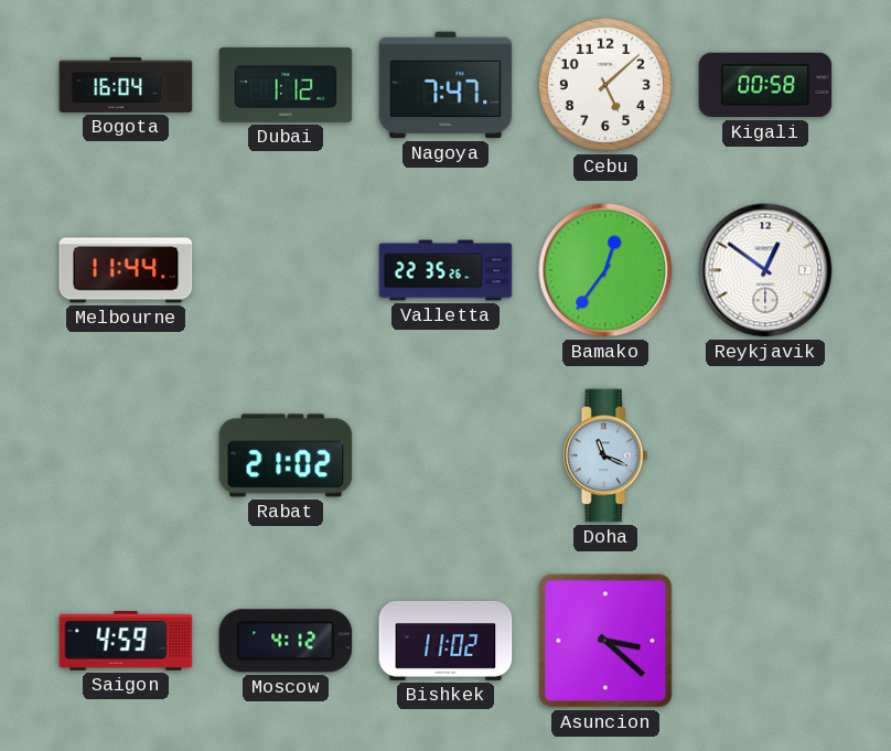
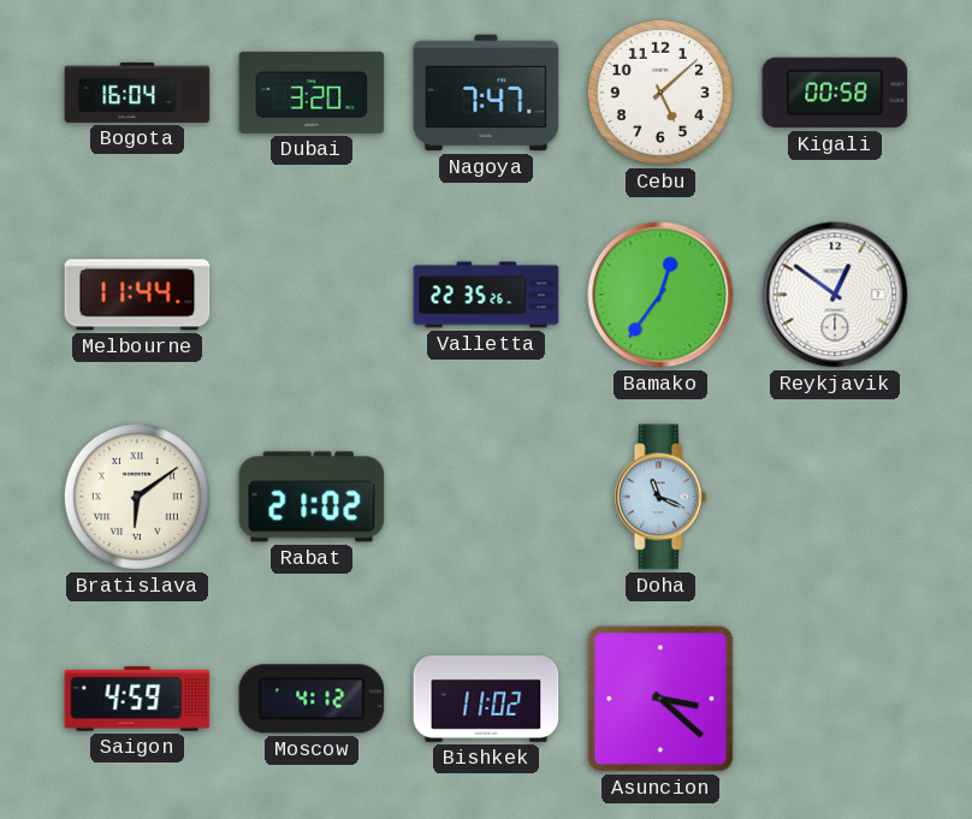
Dubai: 1:12 -> 3:20
Bratislava: none -> 6:09
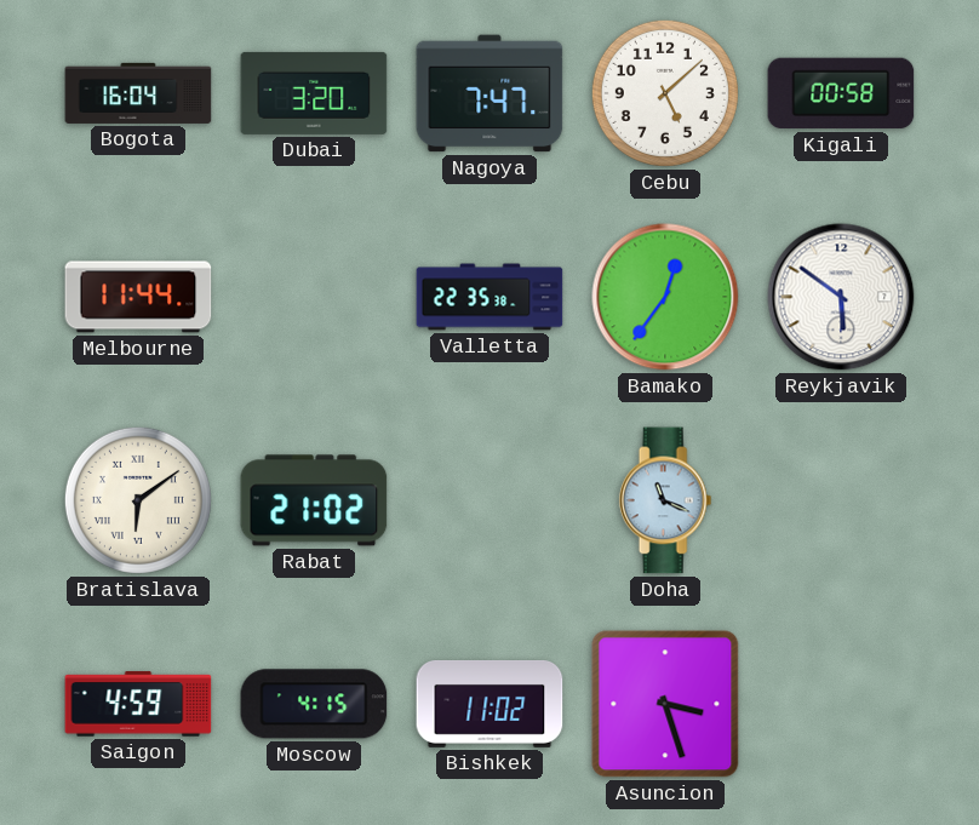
Valletta: 22:35:26 -> 22:35:38
Reykjavik: 12:51 -> 5:51
Moscow: 4:12 -> 4:15
Asuncion: 3:22 -> 3:27
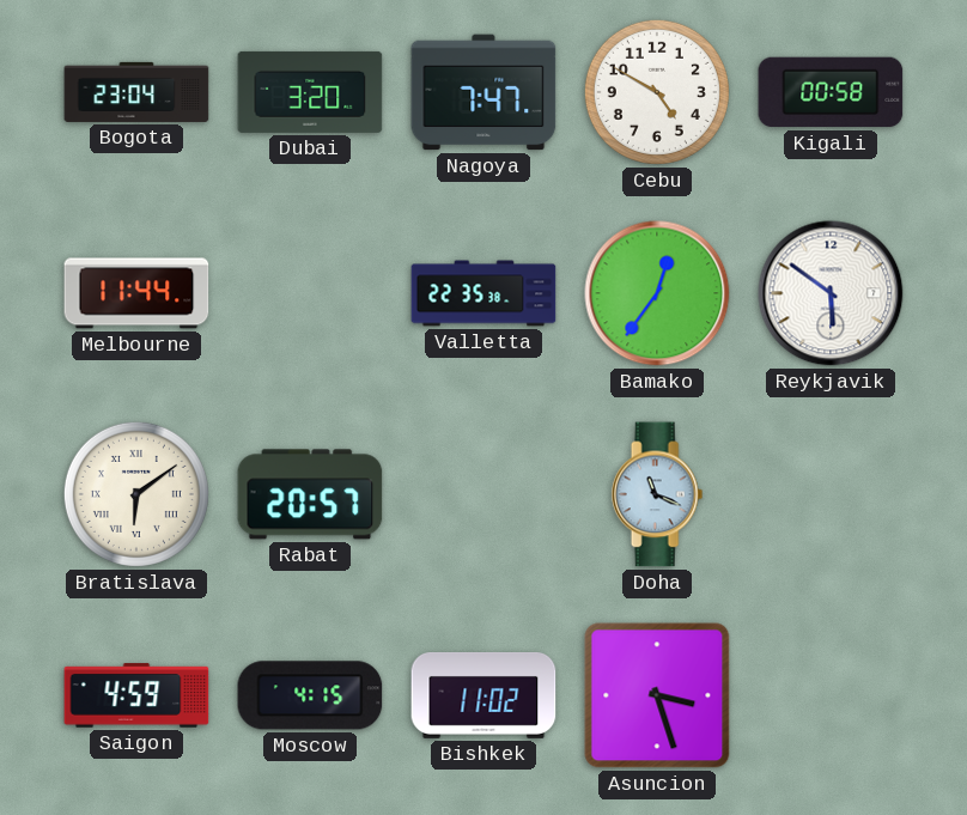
Bogota: 16:04 -> 23:04
Cebu: 5:08 -> 4:50
Rabat: 21:02 -> 20:57
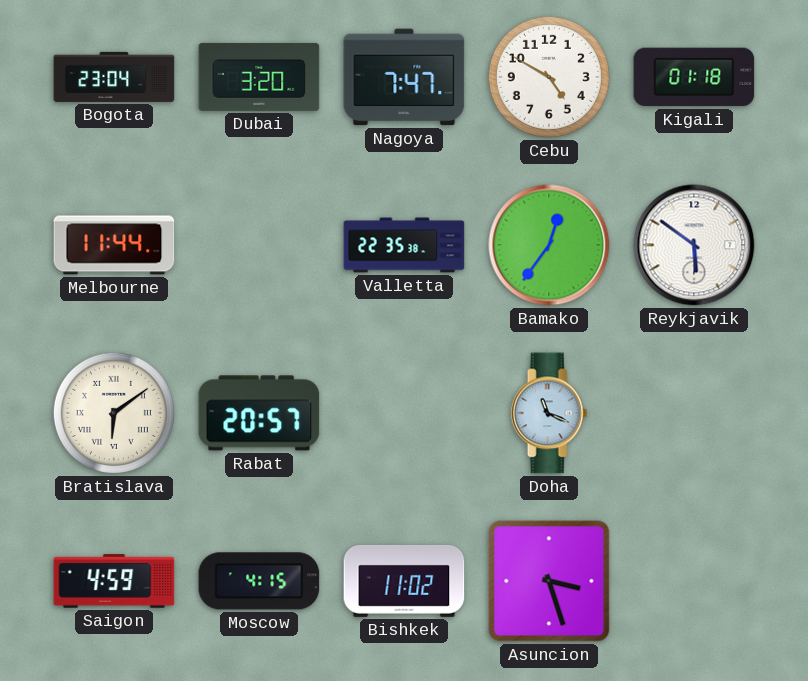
Kigali: 00:58 -> 01:18
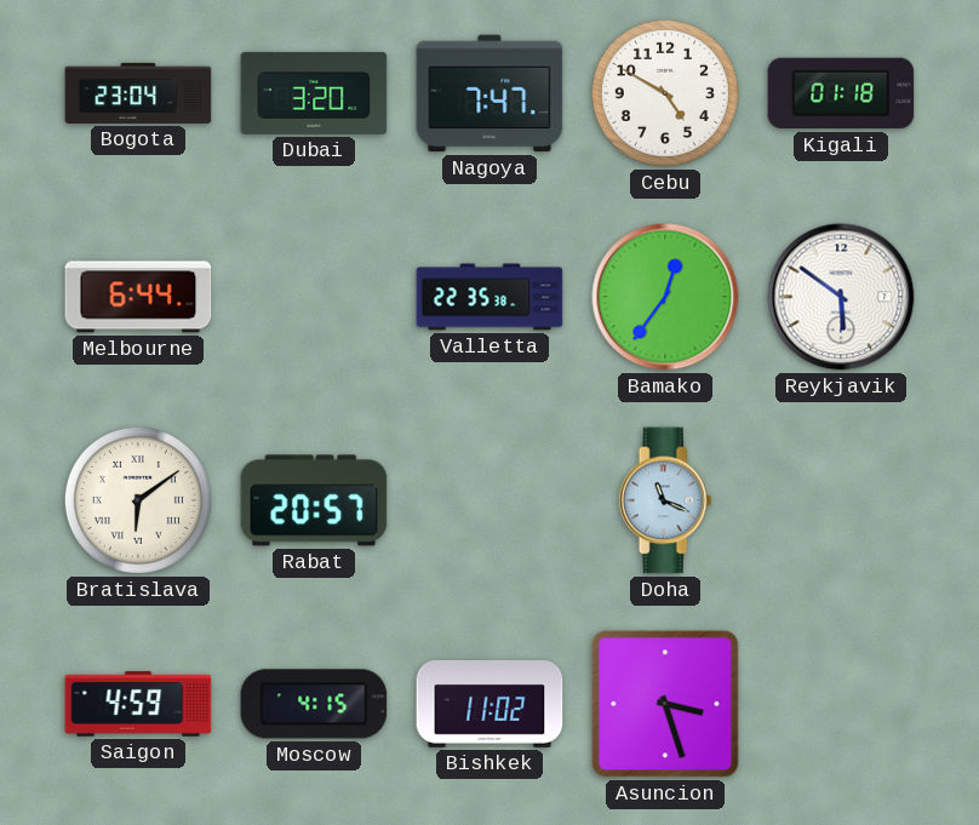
Melbourne: 11:44 -> 6:44
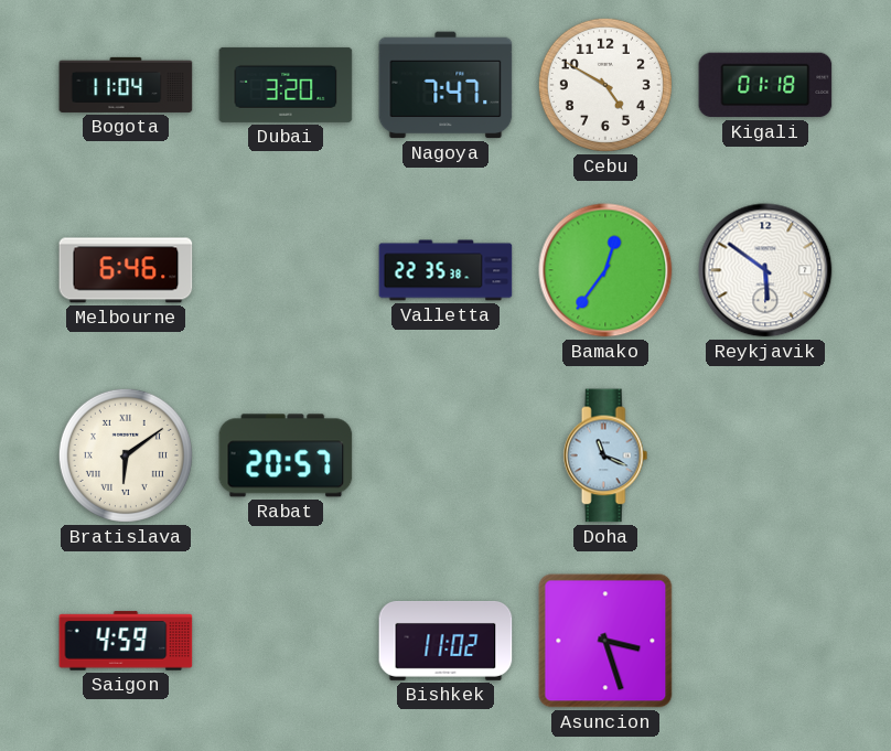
Bogota: 23:04 -> 11:04
Melbourne: 6:44 -> 6:46
Moscow: 4:15 -> none
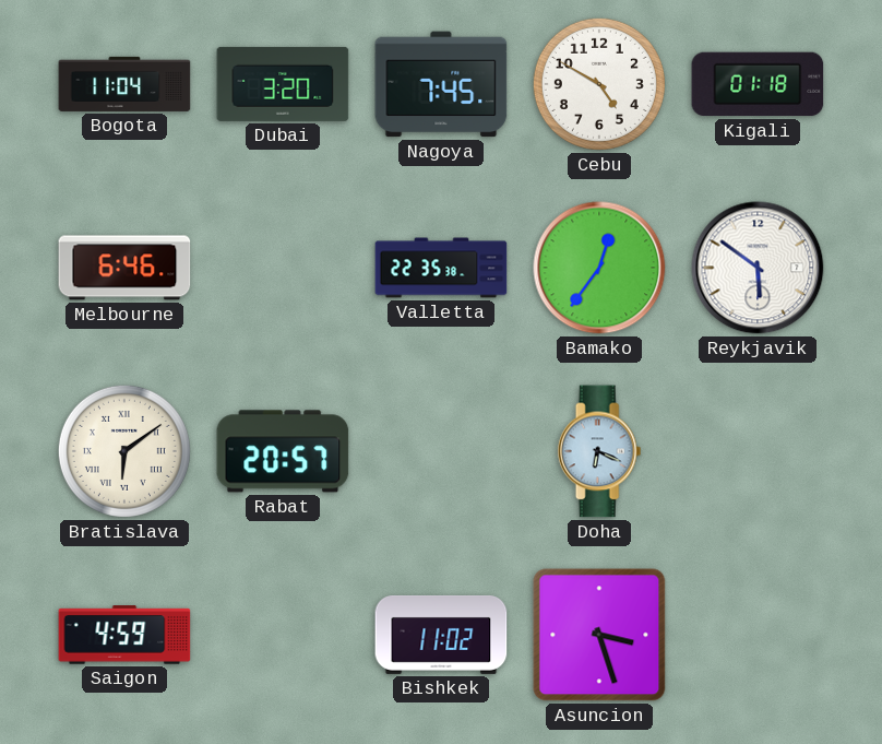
Nagoya: 7:47 -> 7:45
Doha: 11:19 -> 6:19
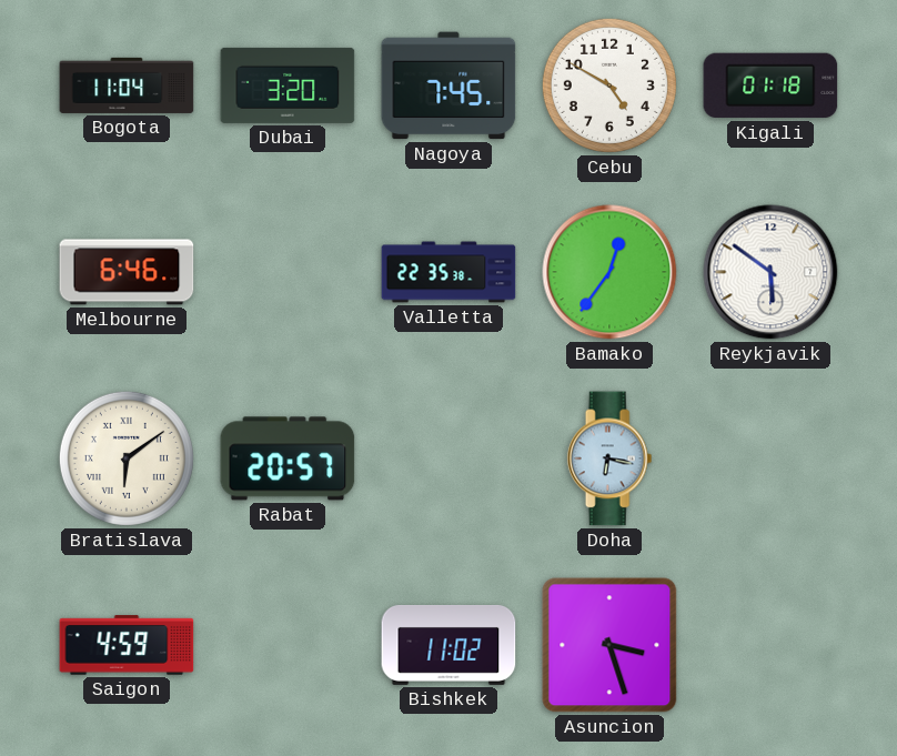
Doha: 6:19 -> 6:17
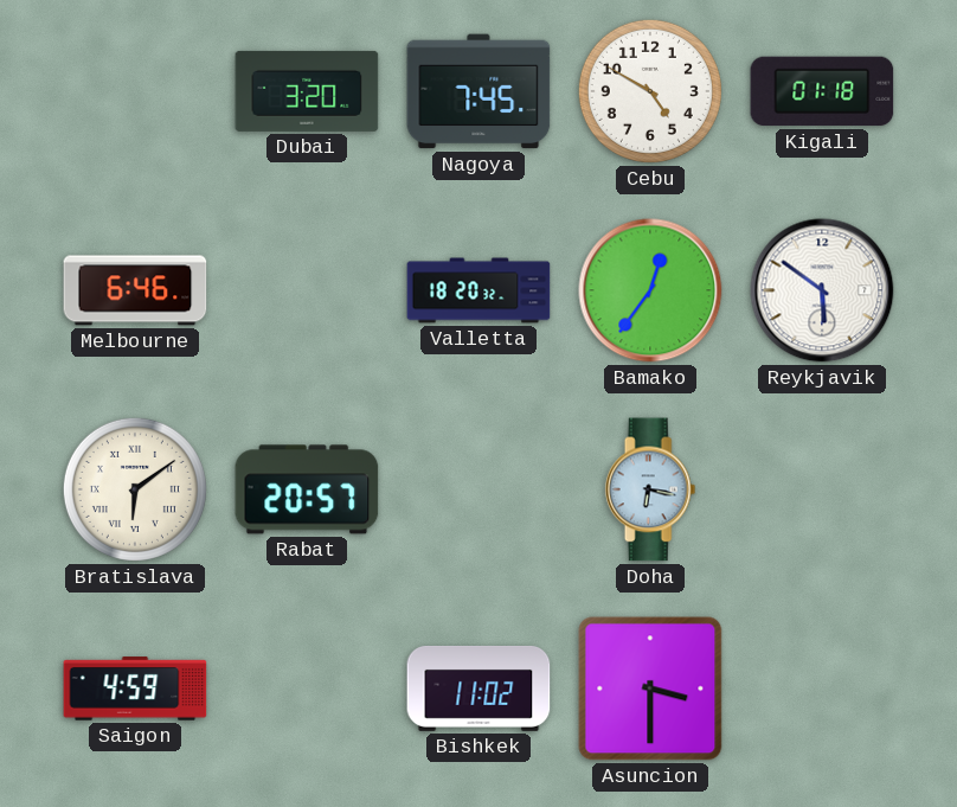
Bogota: 11:04 -> none
Valletta: 22:35 -> 18:20
Asuncion: 3:27 -> 3:30
